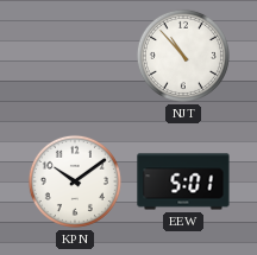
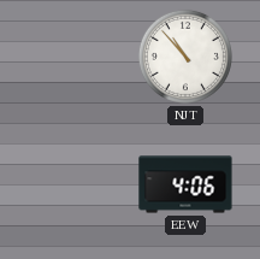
KPN: 10:09 -> none
EEW: 5:01 -> 4:06
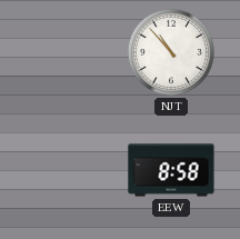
EEW: 4:06 -> 8:58
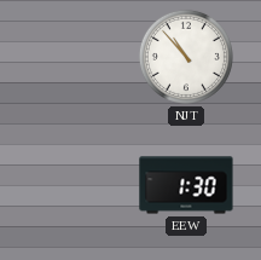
EEW: 8:58 -> 1:30
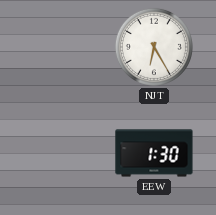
NJT: 10:53 -> 6:25
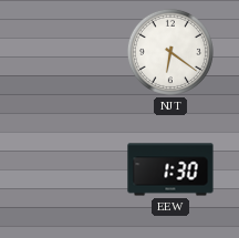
NJT: 6:25 -> 6:21
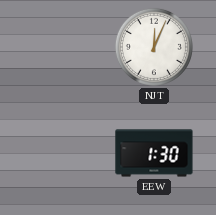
NJT: 6:21 -> 12:04
